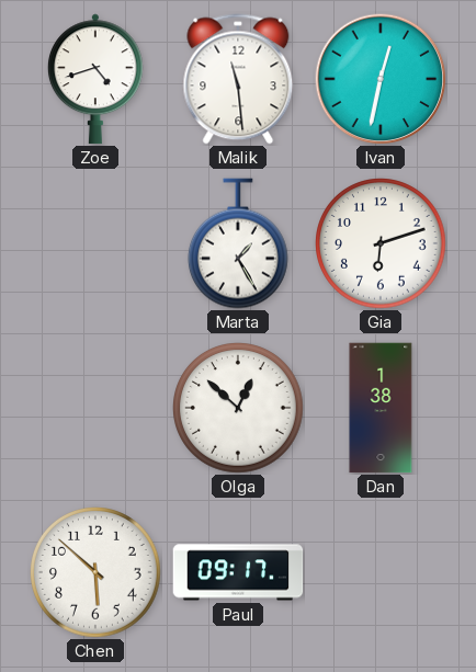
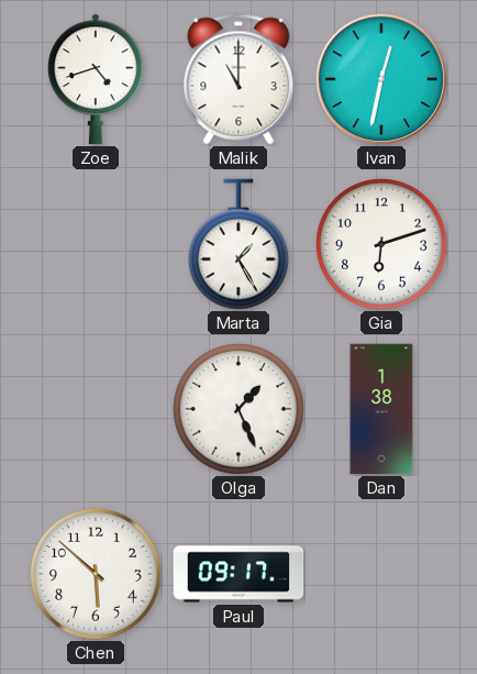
Malik: 11:29 -> 11:00
Olga: 12:52 -> 1:26
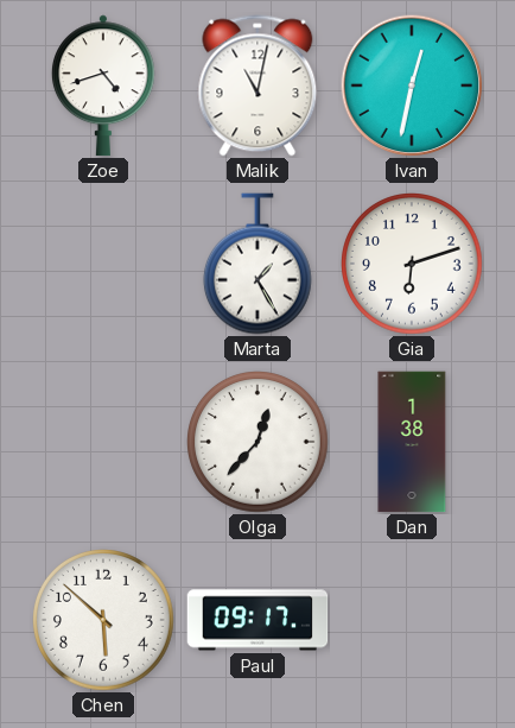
Malik: 11:00 -> 11:02
Olga: 1:26 -> 12:37
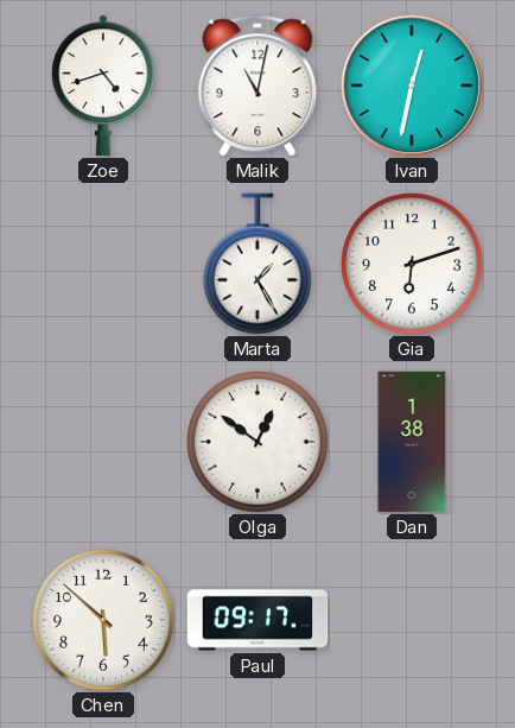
Olga: 12:37 -> 12:51
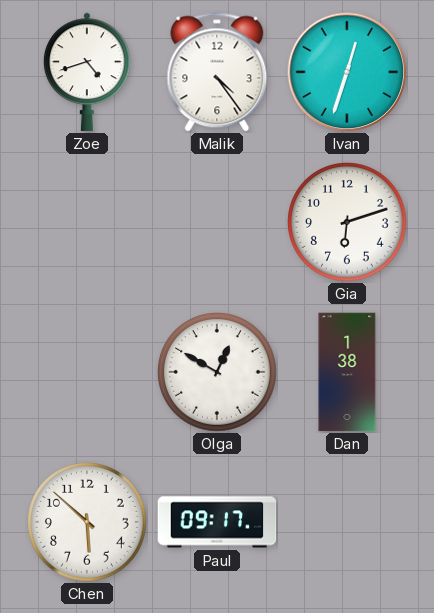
Malik: 11:02 -> 4:24
Ivan: 12:32 -> 12:33
Marta: 1:25 -> none
Olga: 12:51 -> 12:50
